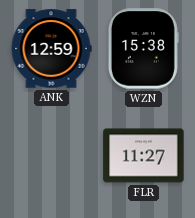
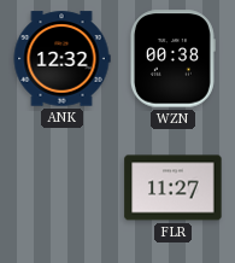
ANK: 12:59 -> 12:32
WZN: 15:38 -> 00:38
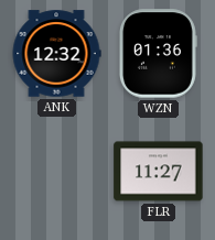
WZN: 00:38 -> 01:36
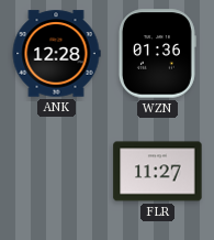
ANK: 12:32 -> 12:28
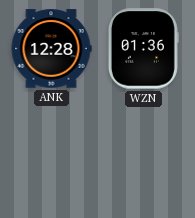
FLR: 11:27 -> none
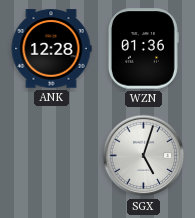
SGX: none -> 5:03
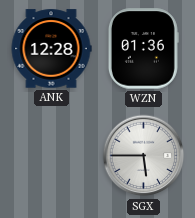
SGX: 5:03 -> 5:45
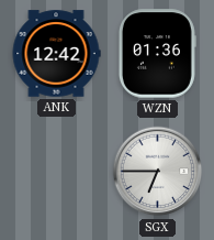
ANK: 12:28 -> 12:42
SGX: 5:45 -> 6:45
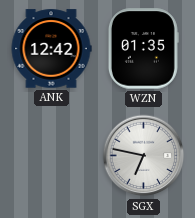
WZN: 01:36 -> 01:35
SGX: 6:45 -> 6:47
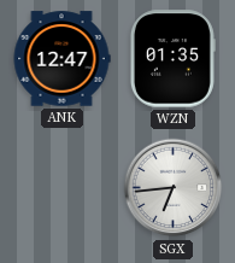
ANK: 12:42 -> 12:47
SGX: 6:47 -> 6:44
